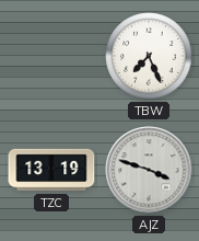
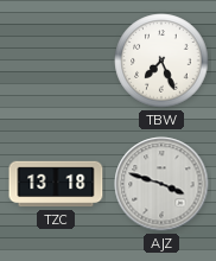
TZC: 13:19 -> 13:18
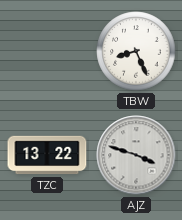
TBW: 7:26 -> 8:26
TZC: 13:18 -> 13:22
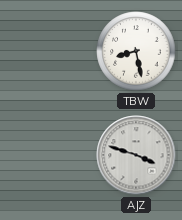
TBW: 8:26 -> 8:28
TZC: 13:22 -> none
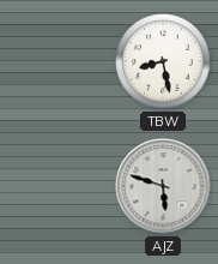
AJZ: 3:48 -> 5:48
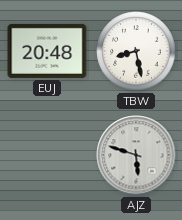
EUJ: none -> 20:48
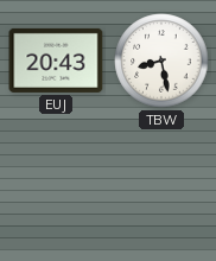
EUJ: 20:48 -> 20:43
AJZ: 5:48 -> none
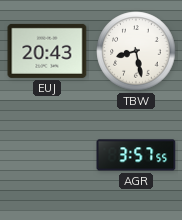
AGR: none -> 3:57
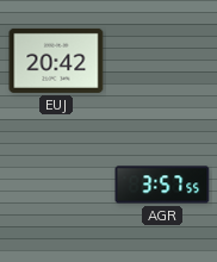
EUJ: 20:43 -> 20:42
TBW: 8:28 -> none
